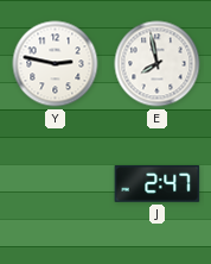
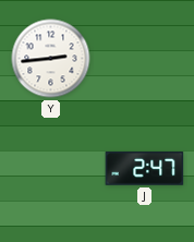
Y: 2:47 -> 2:44
E: 7:58 -> none
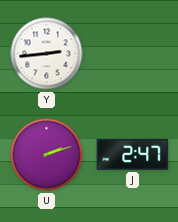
U: none -> 2:12
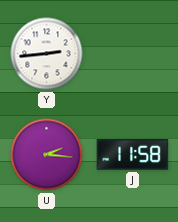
U: 2:12 -> 2:16
J: 2:47 -> 11:58
